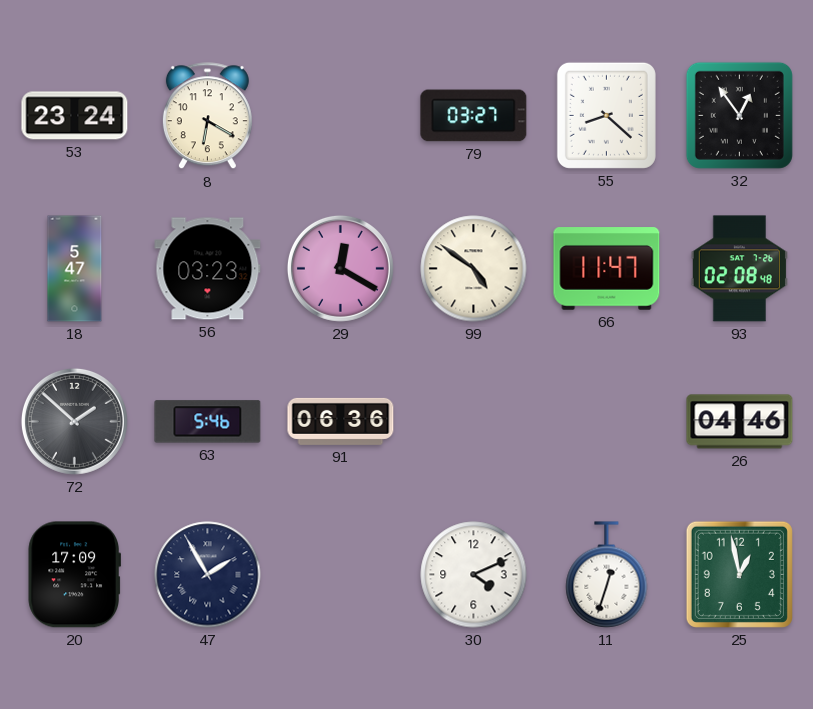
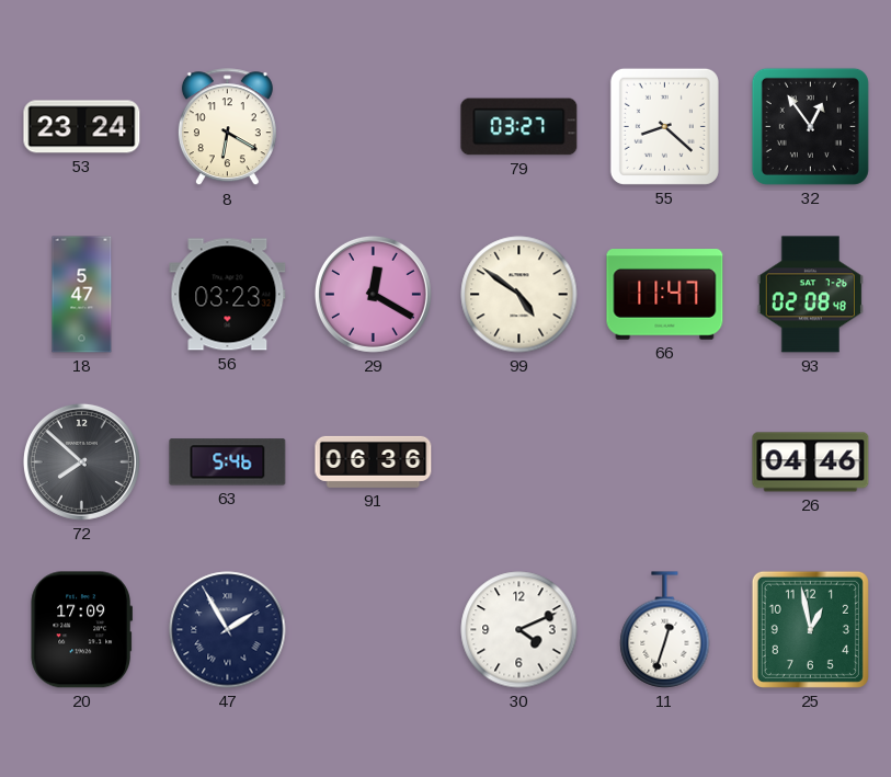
72: 1:52 -> 7:52
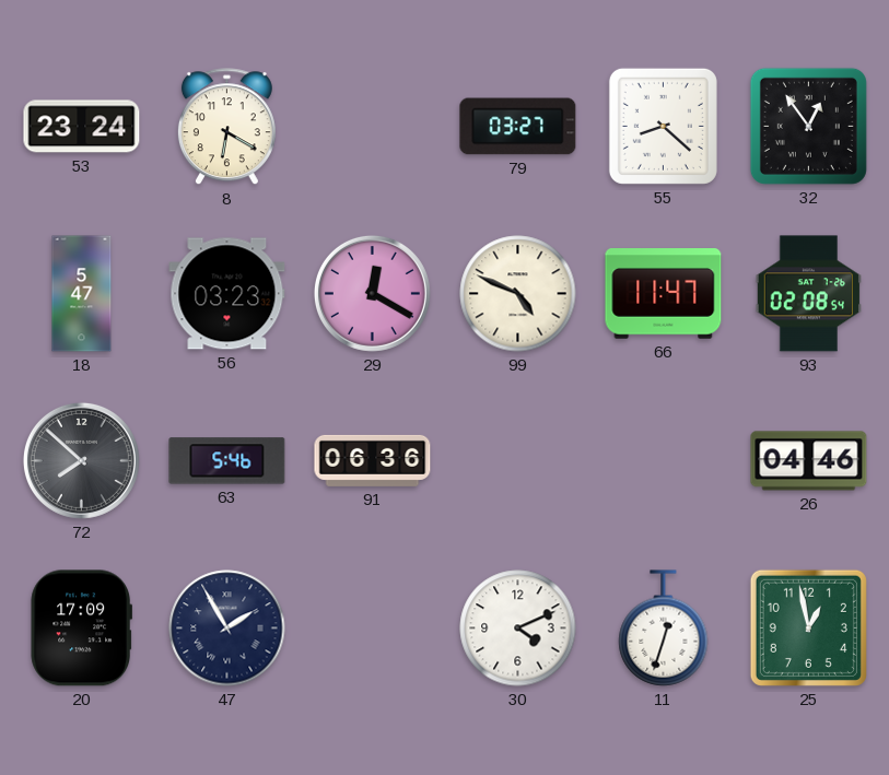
99: 4:51 -> 4:49
93: 02:08:48 -> 02:08:54
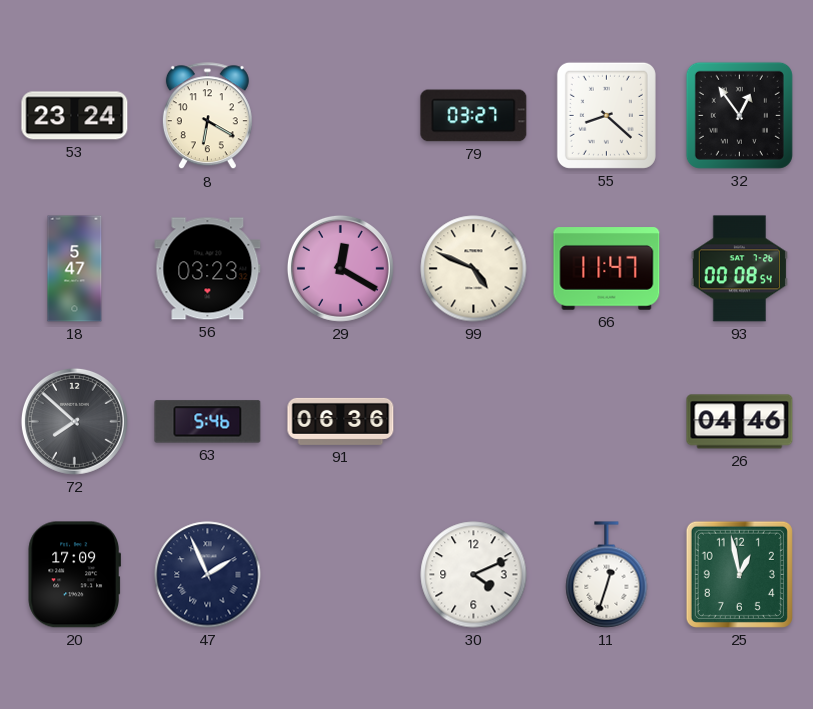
93: 02:08 -> 00:08
47: 1:55 -> 1:56
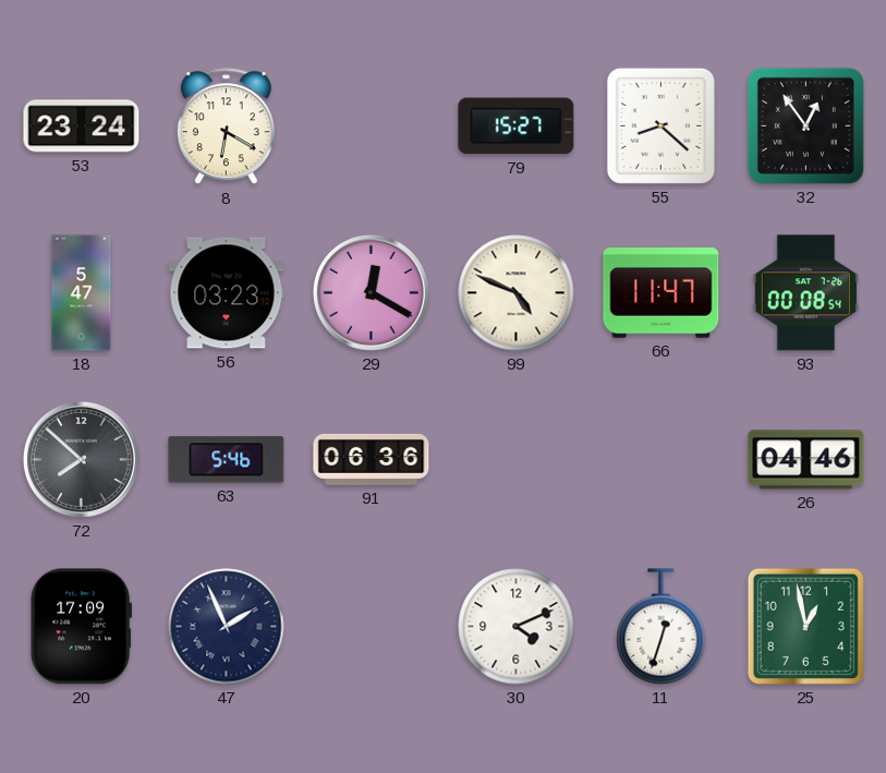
79: 03:27 -> 15:27
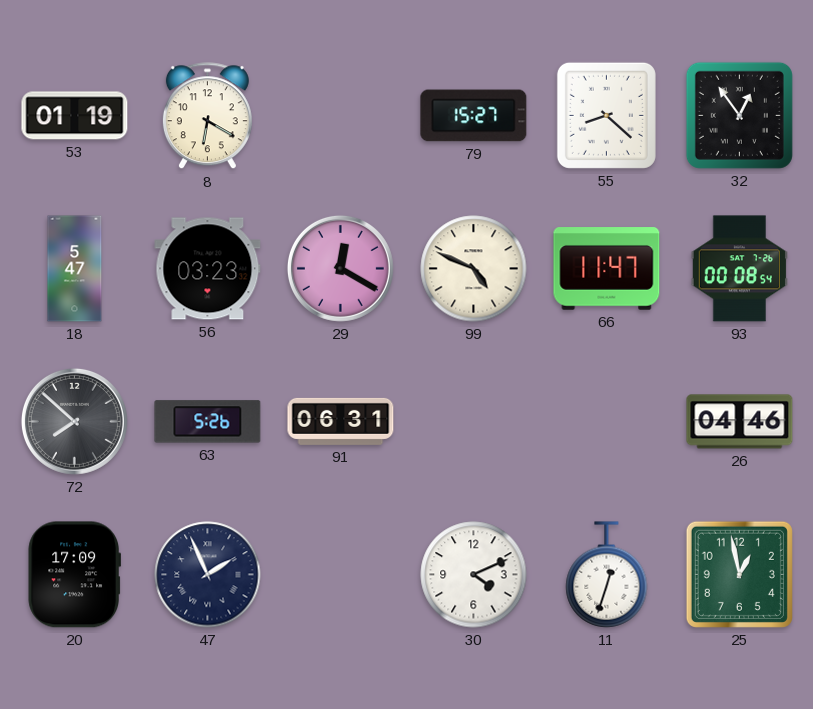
53: 23:24 -> 01:19
63: 5:46 -> 5:26
91: 06:36 -> 06:31
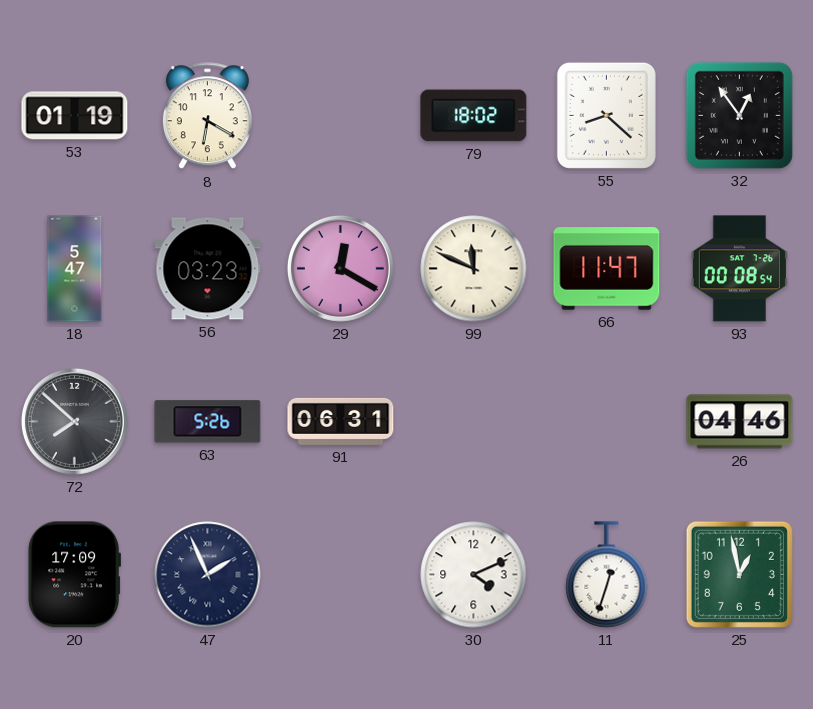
79: 15:27 -> 18:02
99: 4:49 -> 11:49
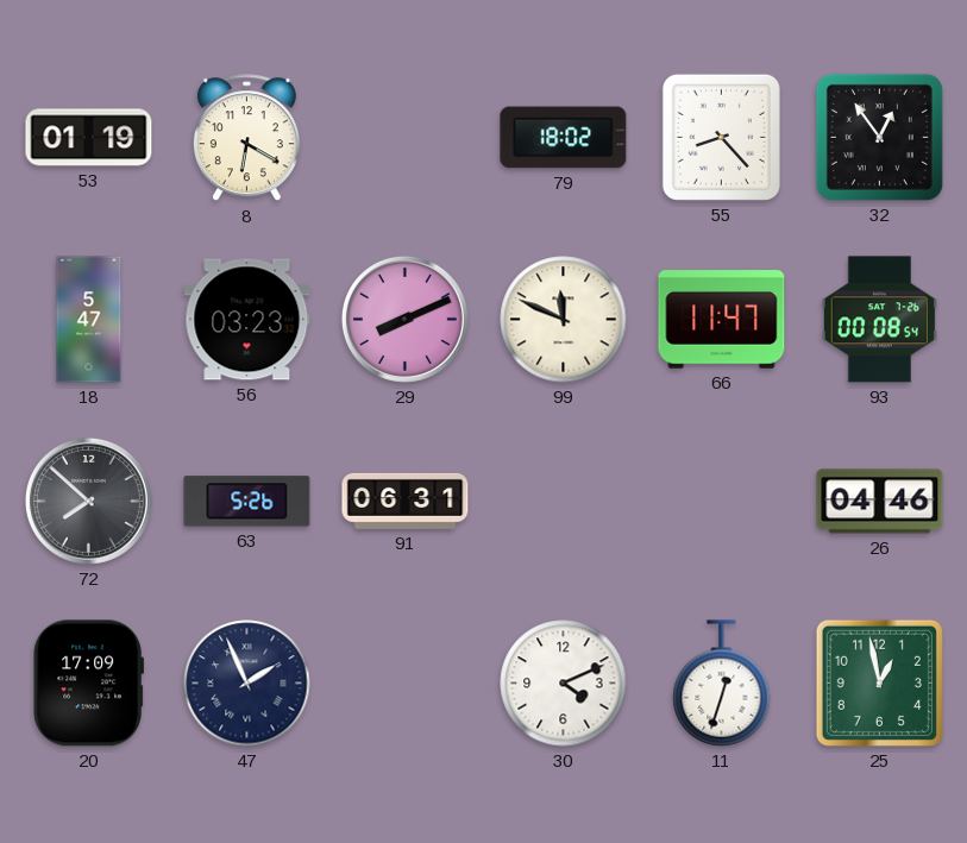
55: 8:22 -> 8:23
29: 12:20 -> 8:11
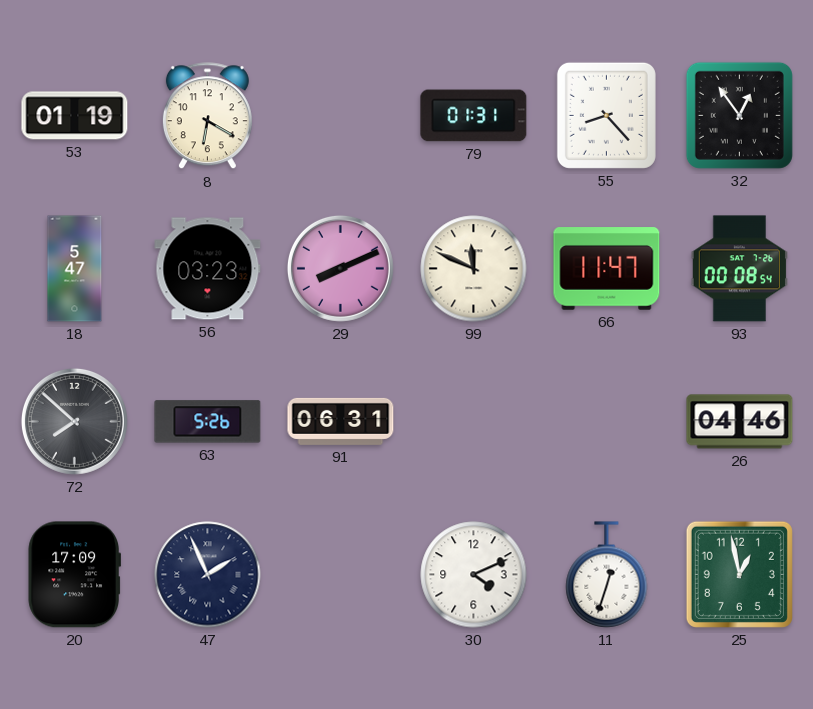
79: 18:02 -> 01:31
